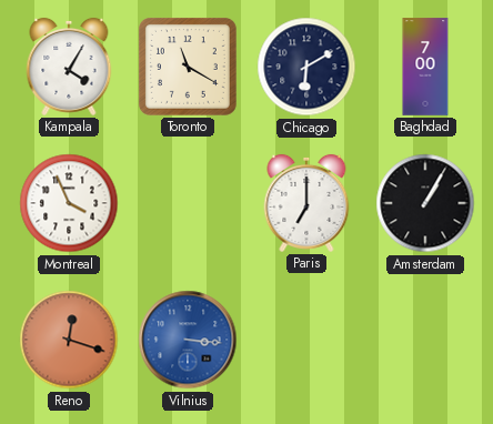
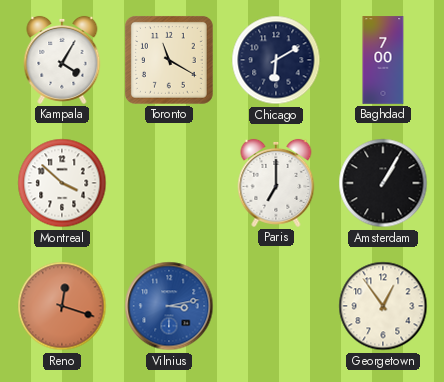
Montreal: 3:56 -> 3:52
Vilnius: 3:16 -> 3:13
Georgetown: none -> 12:54
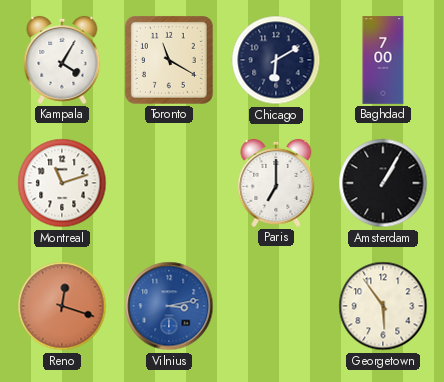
Montreal: 3:52 -> 11:12
Georgetown: 12:54 -> 5:54
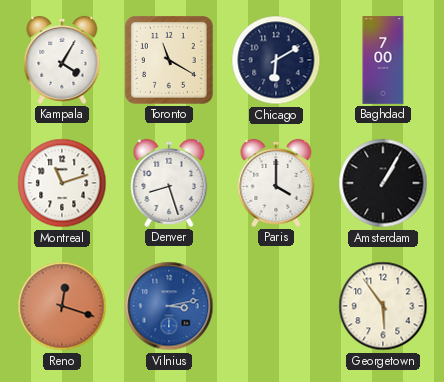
Denver: none -> 8:27
Paris: 7:00 -> 4:00
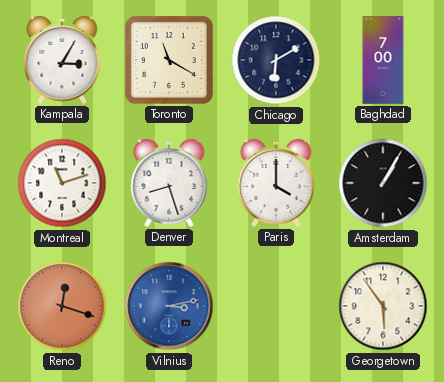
Kampala: 4:05 -> 3:05
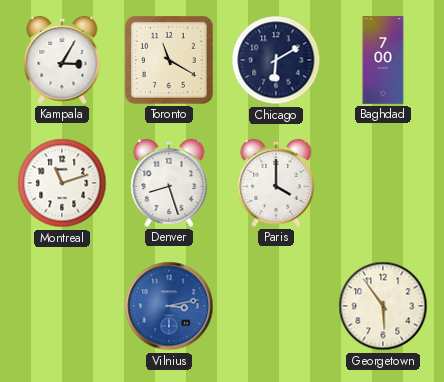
Amsterdam: 1:05 -> none
Reno: 12:18 -> none
